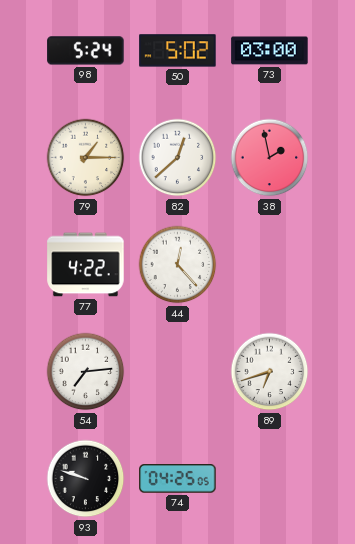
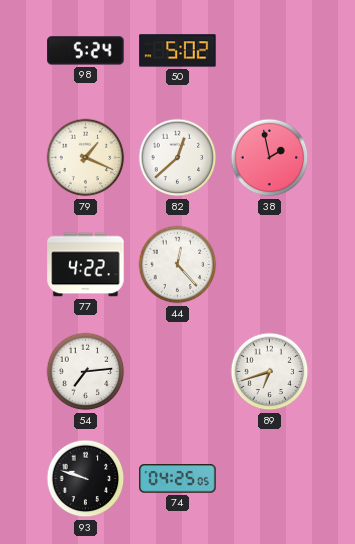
73: 03:00 -> none
79: 1:15 -> 1:19
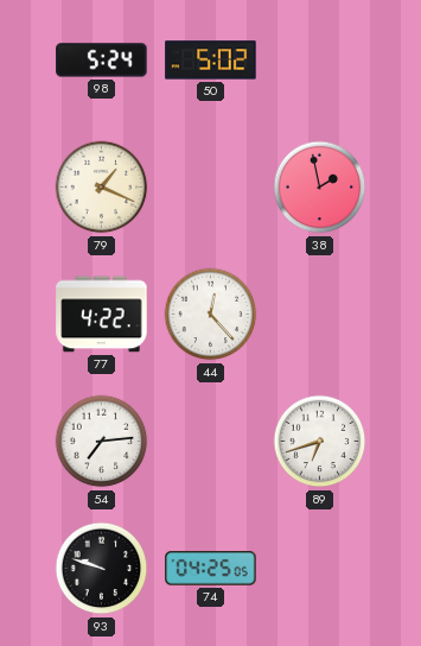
82: 12:38 -> none
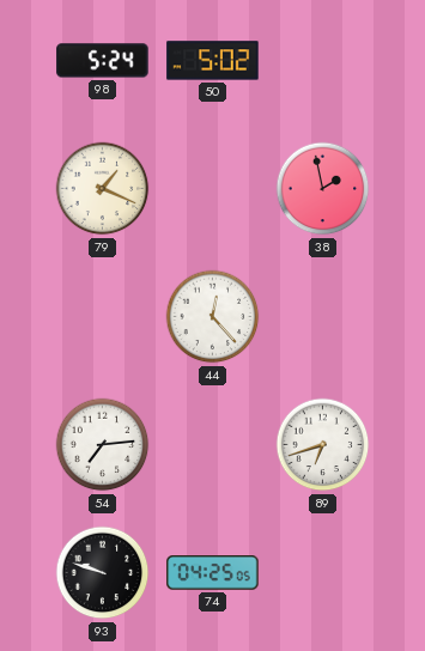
77: 4:22 -> none
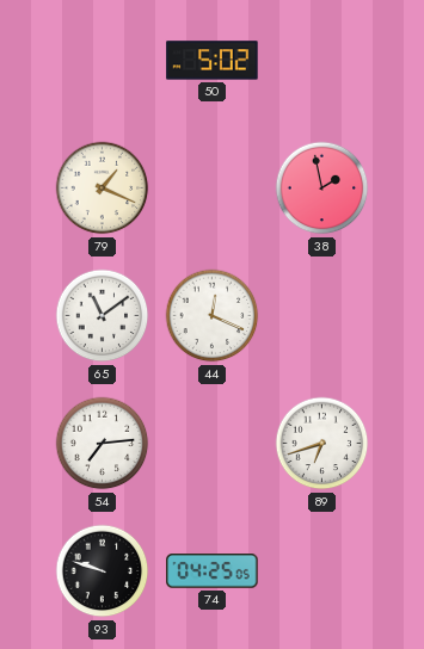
98: 5:24 -> none
65: none -> 11:09
44: 12:23 -> 12:19
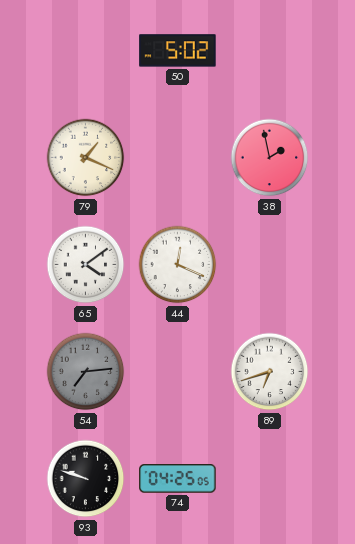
65: 11:09 -> 4:09
54 dial: white -> grey
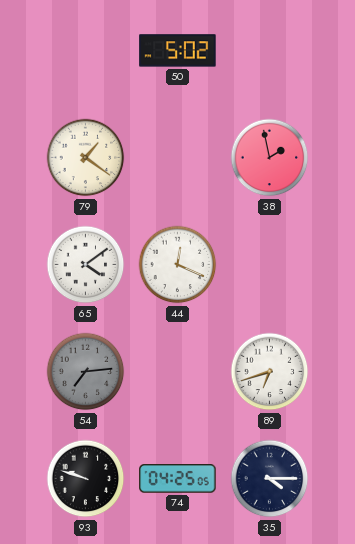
79: 1:19 -> 1:21
35: none -> 4:15
